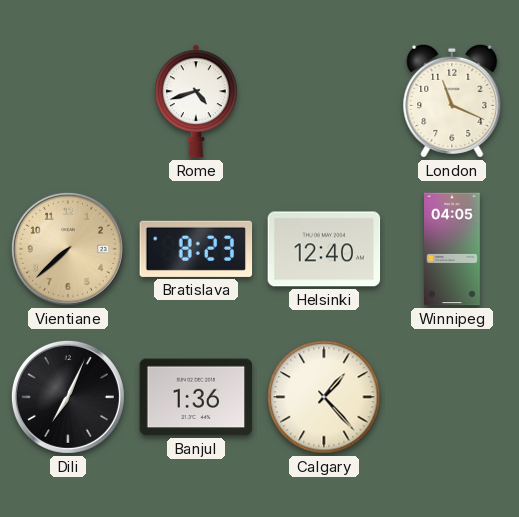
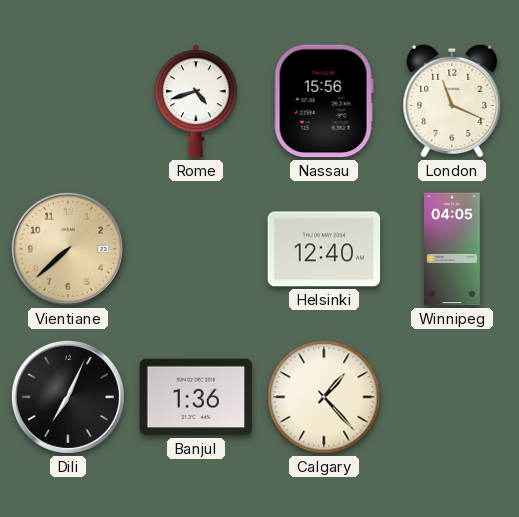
Nassau: none -> 15:56
Bratislava: 8:23 -> none
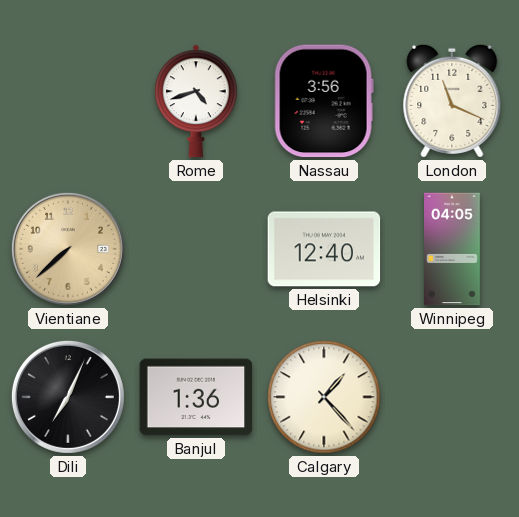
Nassau: 15:56 -> 3:56
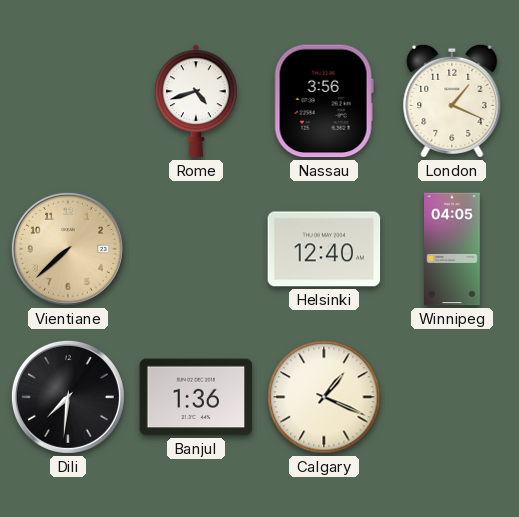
London: 11:19 -> 1:19
Dili: 7:04 -> 7:31
Calgary: 1:23 -> 1:19
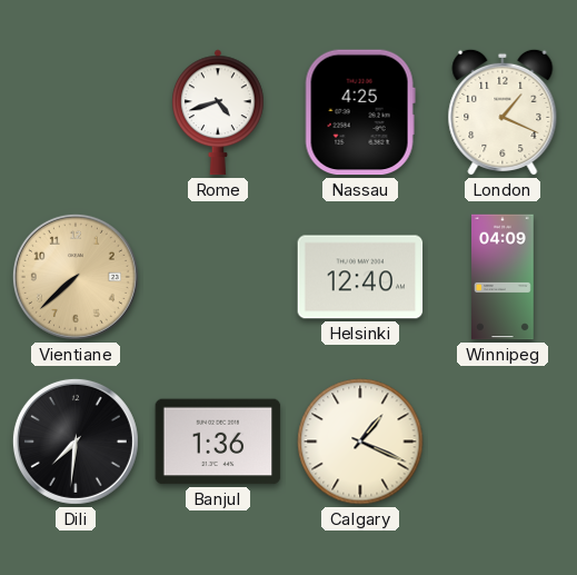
Nassau: 3:56 -> 4:25
Winnipeg: 04:05 -> 04:09
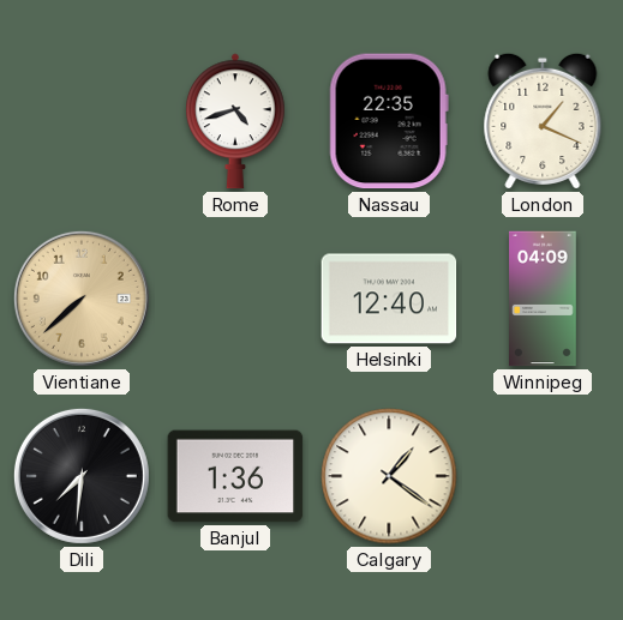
Nassau: 4:25 -> 22:35
Calgary: 1:19 -> 1:21
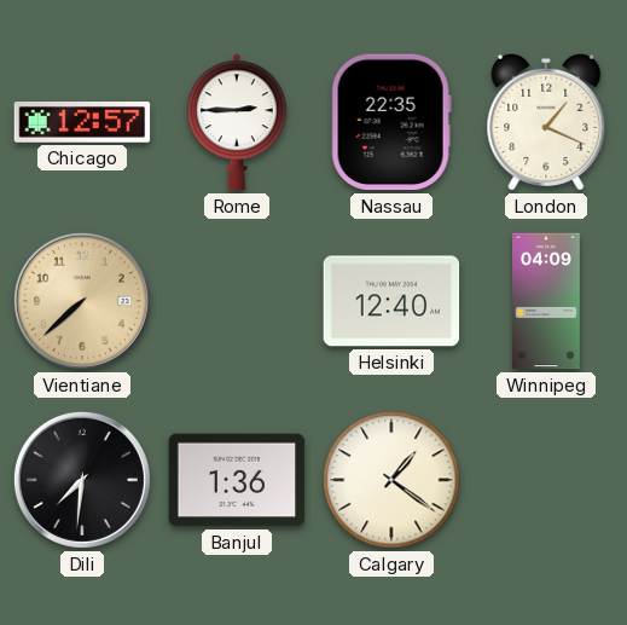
Chicago: none -> 12:57
Rome: 4:42 -> 2:45
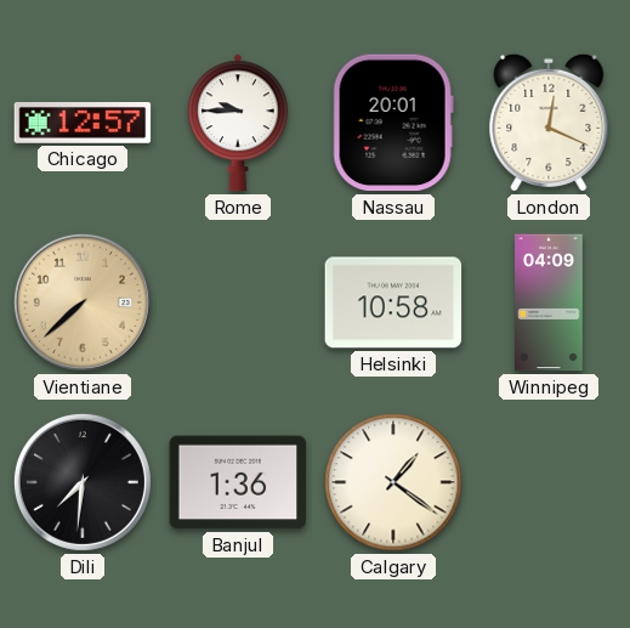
Rome: 2:45 -> 9:45
Nassau: 22:35 -> 20:01
London: 1:19 -> 12:19
Helsinki: 12:40 -> 10:58
